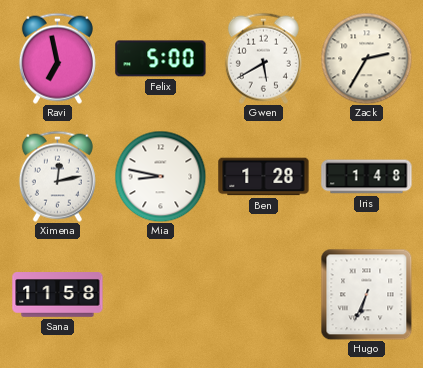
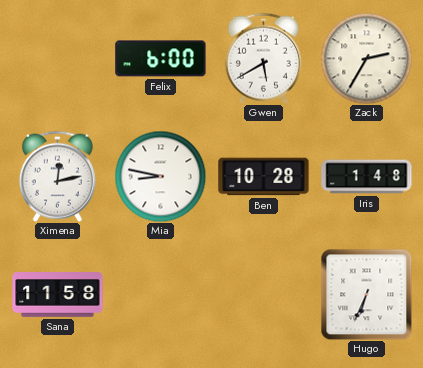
Ravi: 6:58 -> none
Felix: 5:00 -> 6:00
Ben: 1:28 -> 10:28
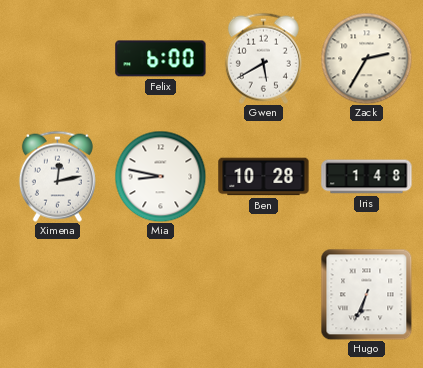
Sana: 11:58 -> none
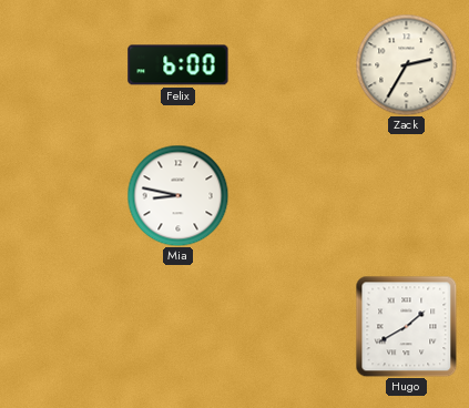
Gwen: 5:40 -> none
Ximena: 12:13 -> none
Ben: 10:28 -> none
Iris: 1:48 -> none
Hugo: 6:34 -> 1:40
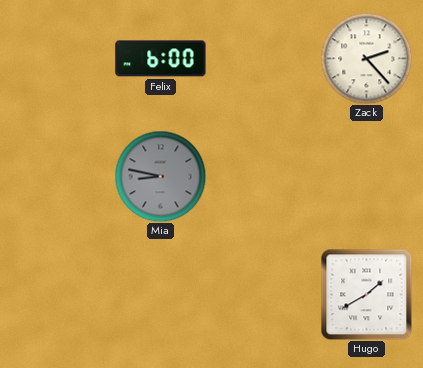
Zack: 2:35 -> 2:23
Mia dial: white -> grey
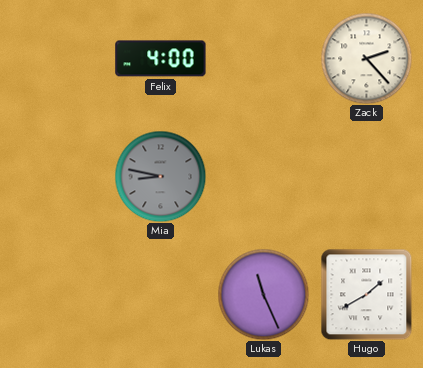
Felix: 6:00 -> 4:00
Lukas: none -> 11:26
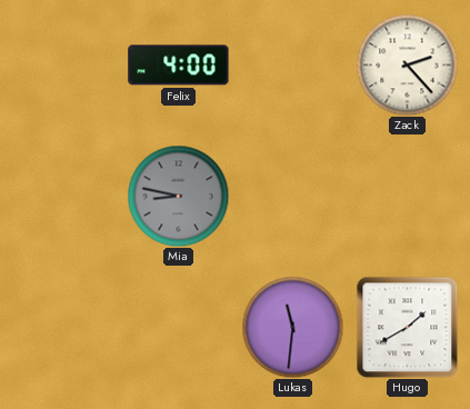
Lukas: 11:26 -> 11:31
